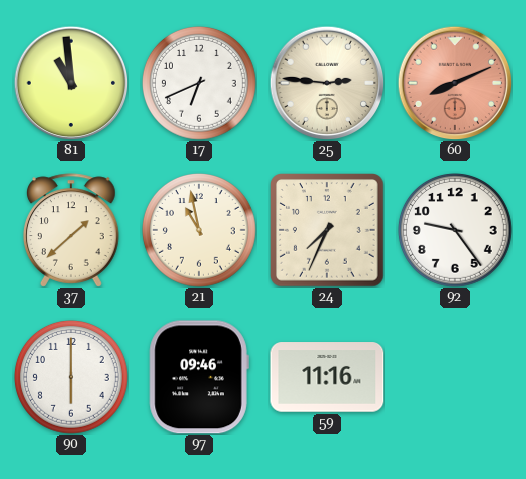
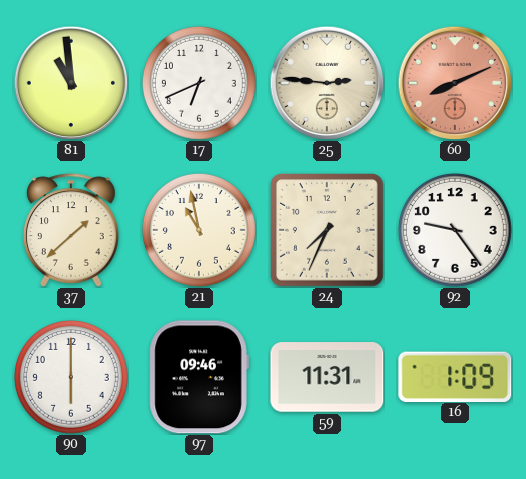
59: 11:16 -> 11:31
16: none -> 1:09
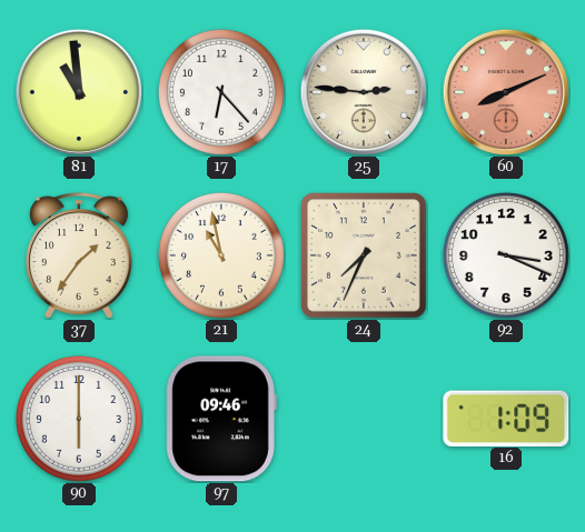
17: 6:41 -> 6:23
37: 1:38 -> 1:36
92: 9:24 -> 3:19
59: 11:31 -> none
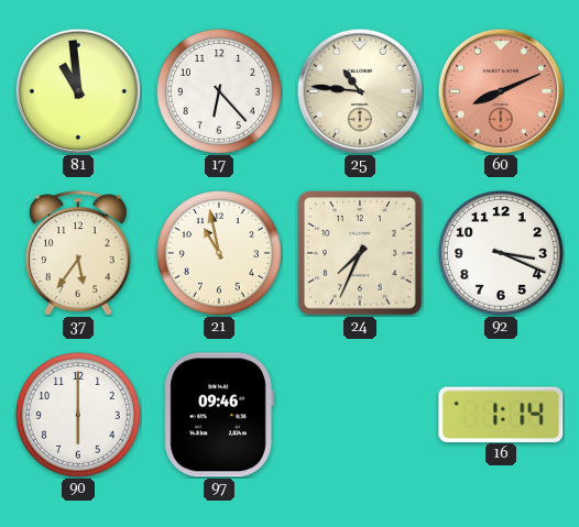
25: 2:46 -> 10:46
37: 1:36 -> 5:36
16: 1:09 -> 1:14
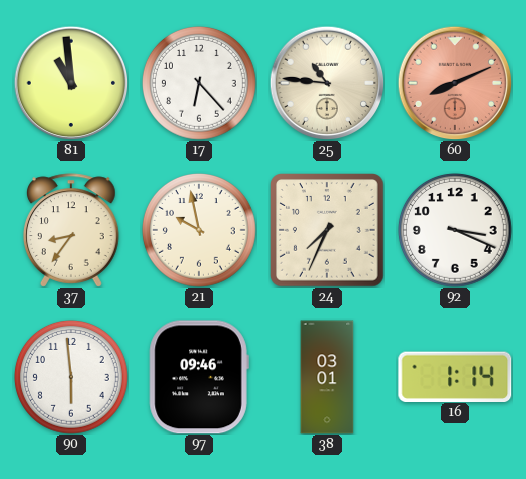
37: 5:36 -> 8:36
21: 10:58 -> 9:58
90: 6:00 -> 5:59
38: none -> 03:01
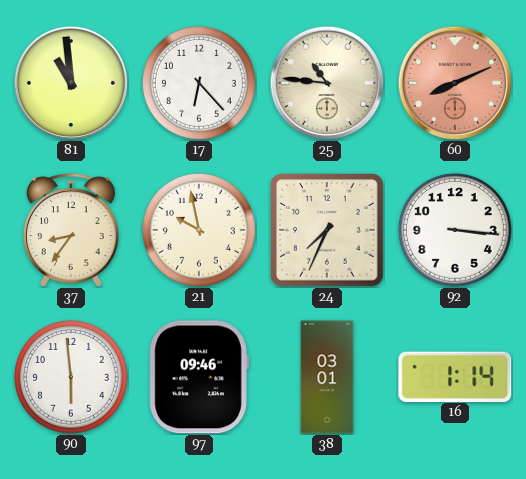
92: 3:19 -> 3:16
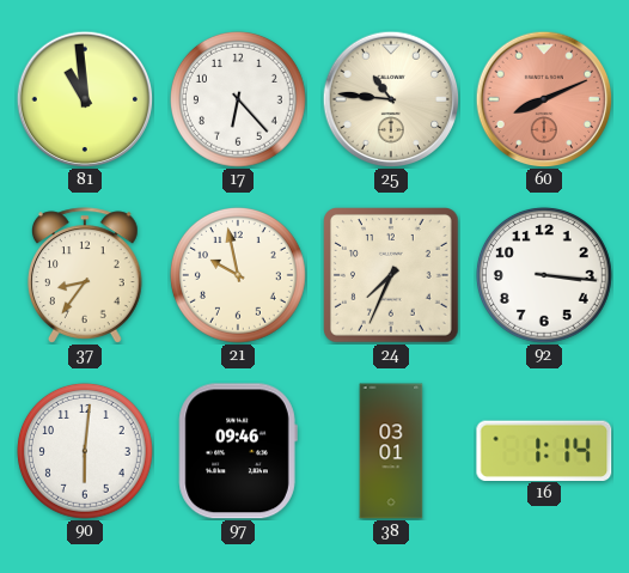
90: 5:59 -> 6:01
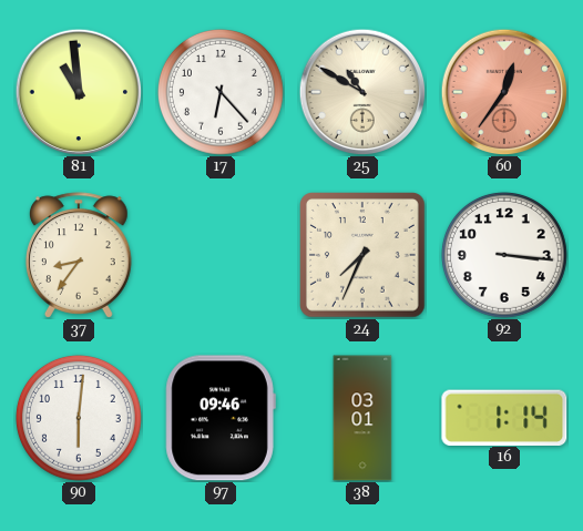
25: 10:46 -> 10:50
60: 8:11 -> 12:36
21: 9:58 -> none
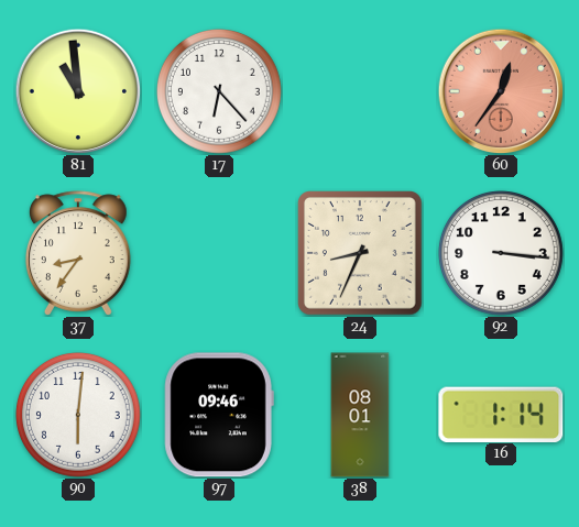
25: 10:50 -> none
24: 7:34 -> 8:34
38: 03:01 -> 08:01
